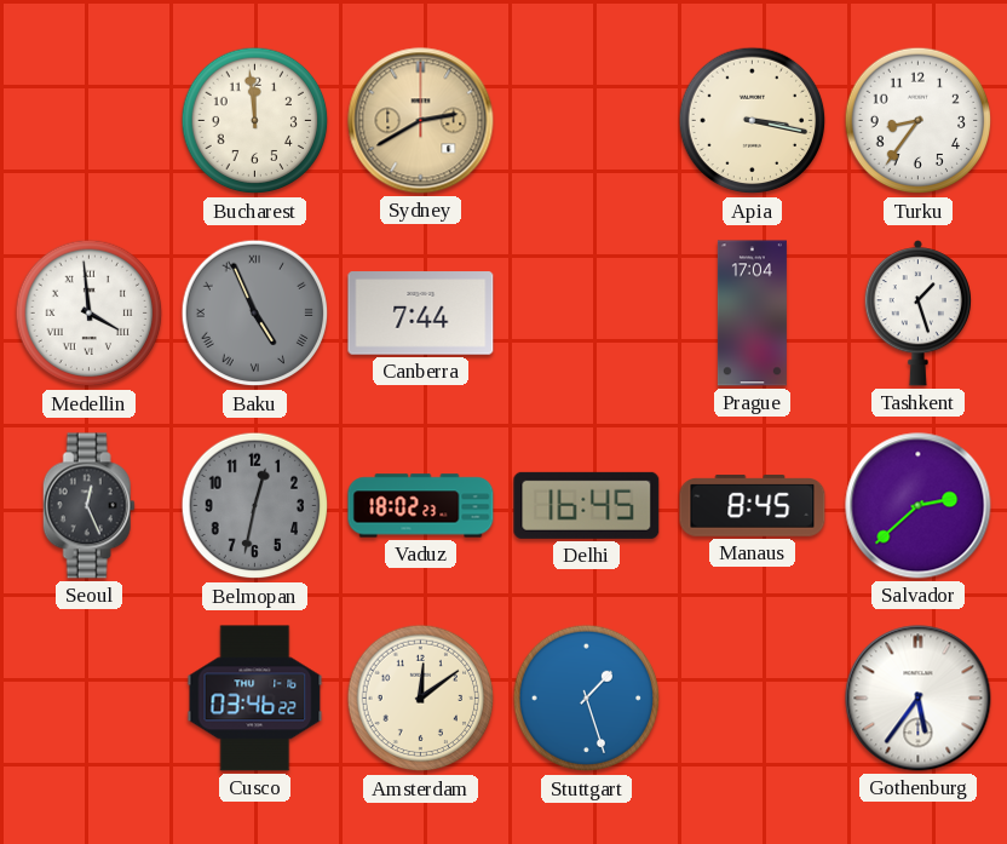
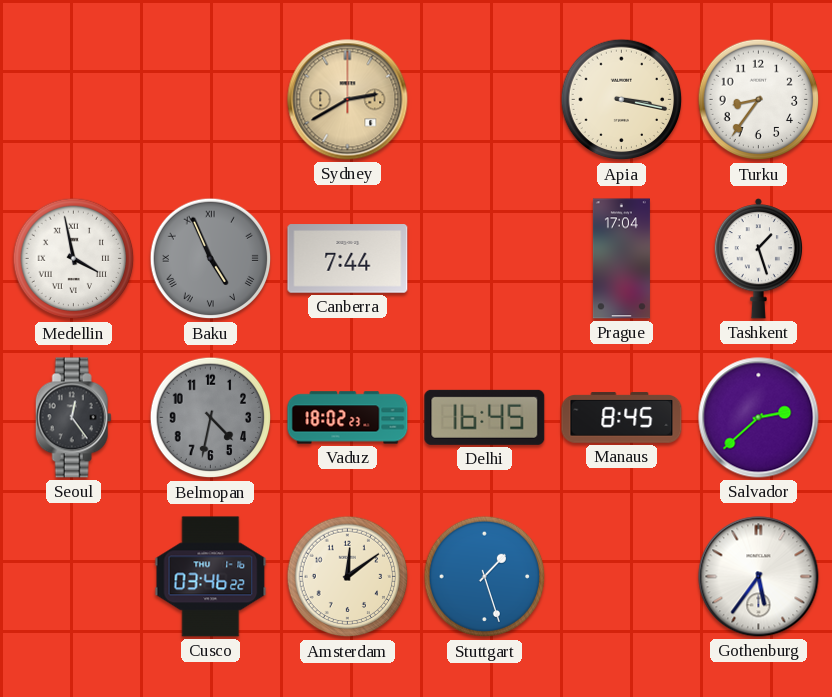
Bucharest: 11:59 -> none
Medellin: 3:59 -> 3:58
Seoul: 12:26 -> 12:24
Belmopan: 12:32 -> 4:32
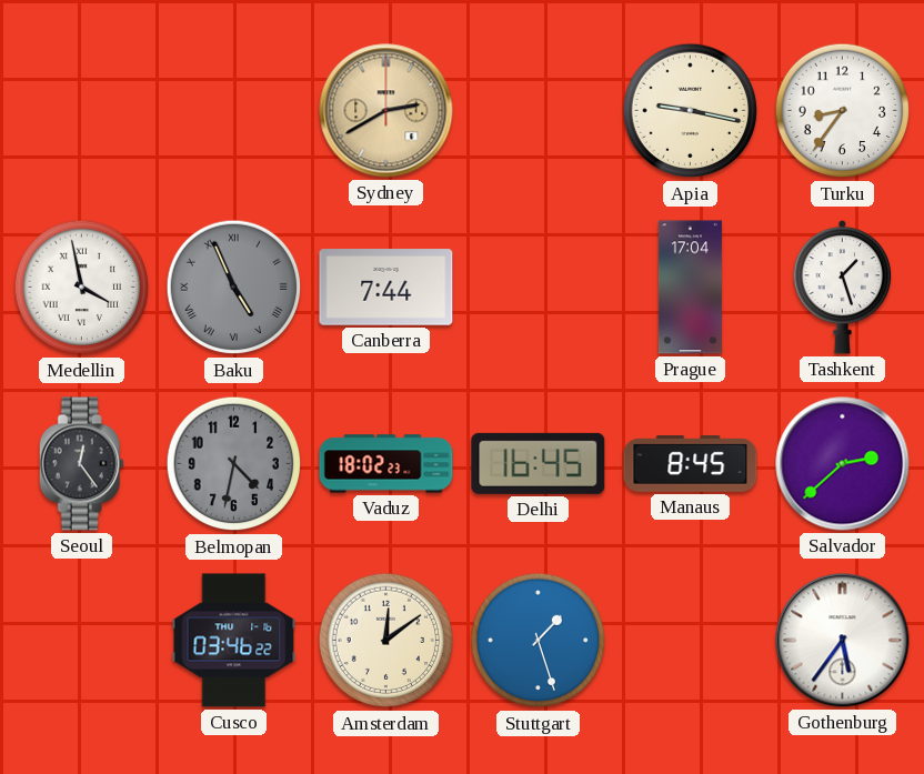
Apia: 3:17 -> 9:17
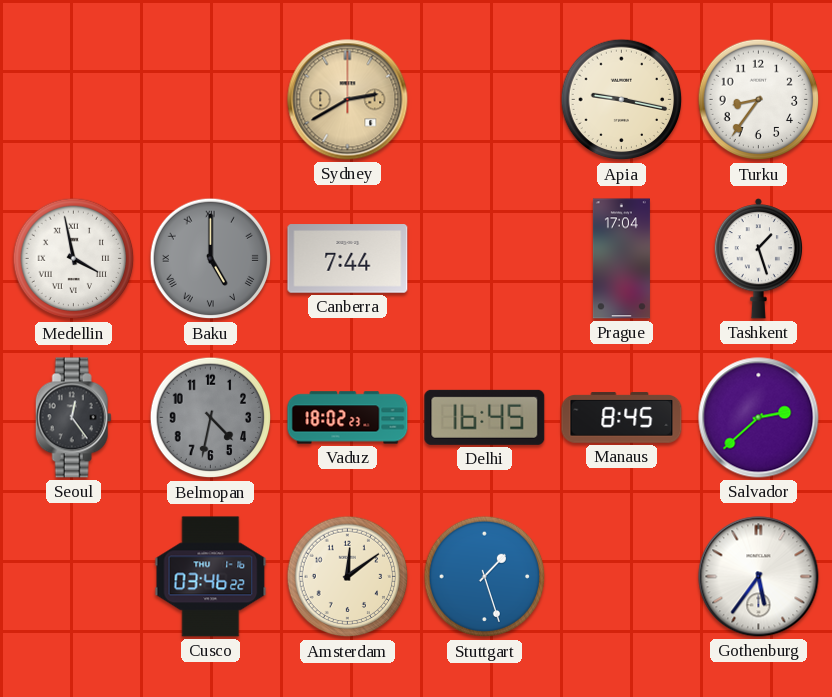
Baku: 4:56 -> 5:00
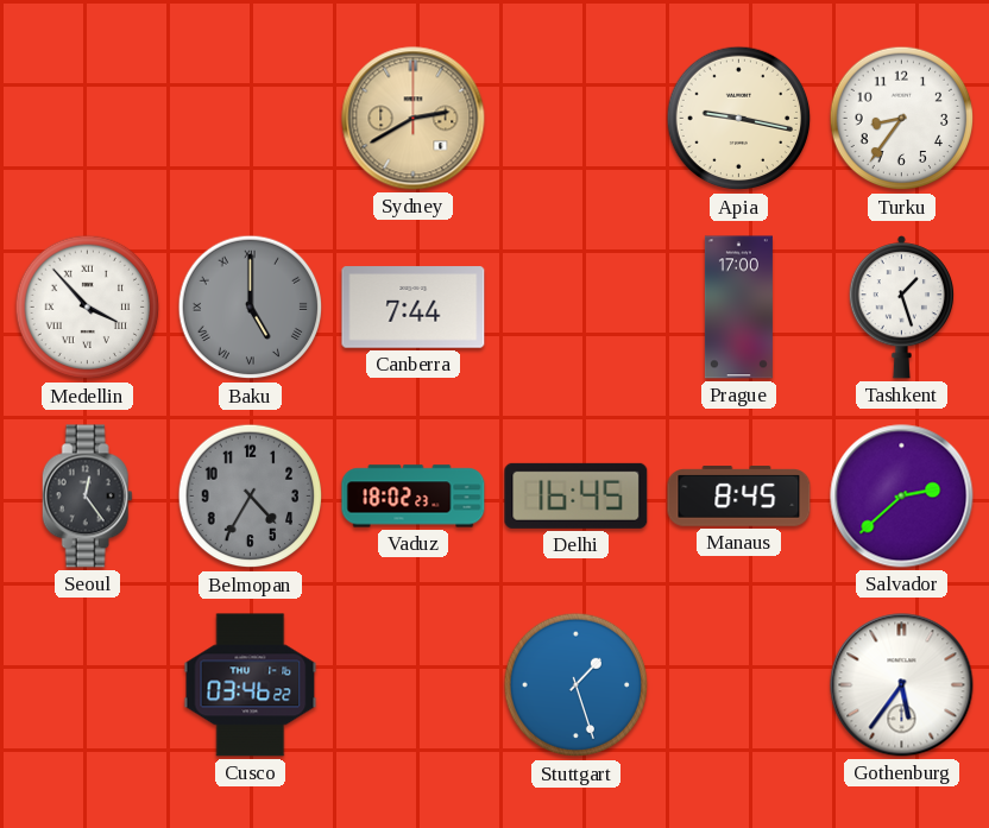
Medellin: 3:58 -> 3:53
Prague: 17:04 -> 17:00
Belmopan: 4:32 -> 4:35
Amsterdam: 12:09 -> none
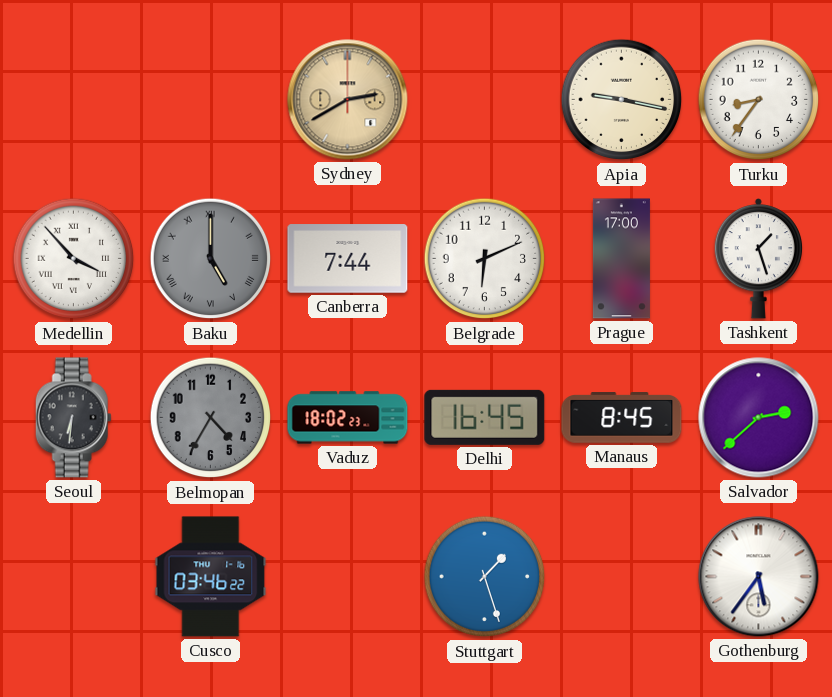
Belgrade: none -> 6:11
Seoul: 12:24 -> 6:31
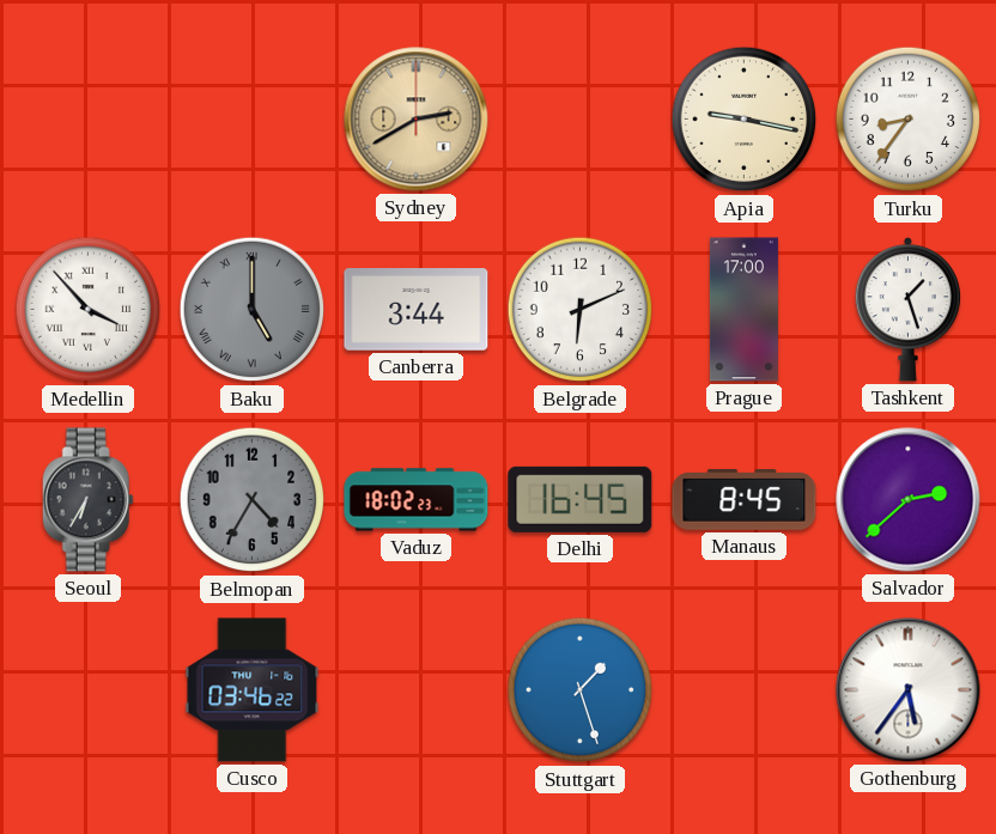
Canberra: 7:44 -> 3:44
Seoul: 6:31 -> 6:35
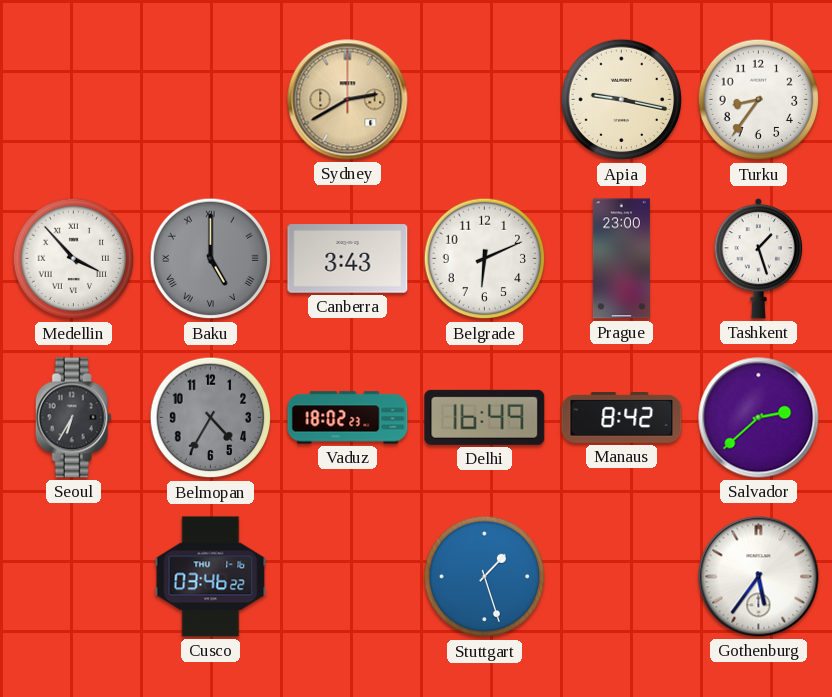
Canberra: 3:44 -> 3:43
Prague: 17:00 -> 23:00
Delhi: 16:45 -> 16:49
Manaus: 8:45 -> 8:42
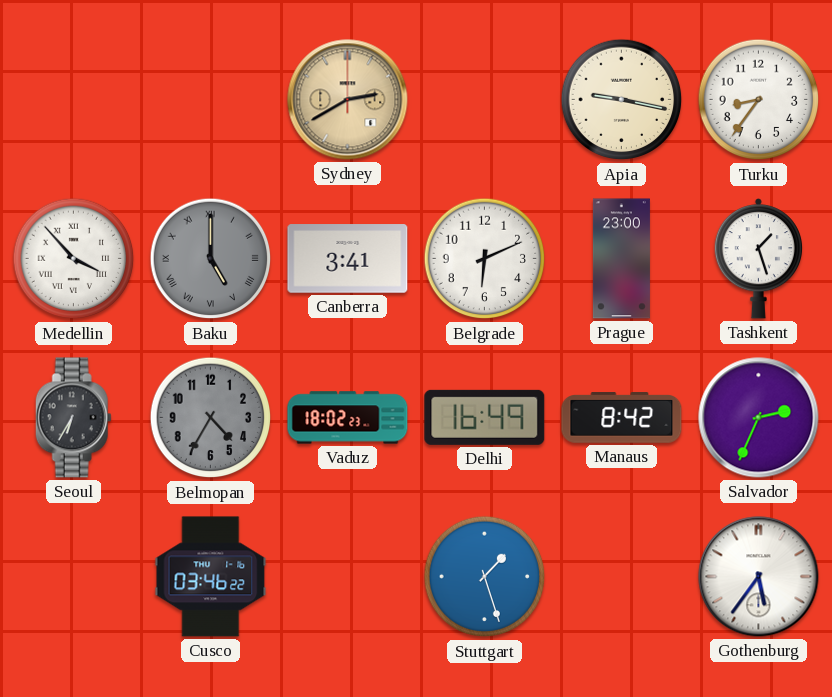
Canberra: 3:43 -> 3:41
Salvador: 2:38 -> 2:34
